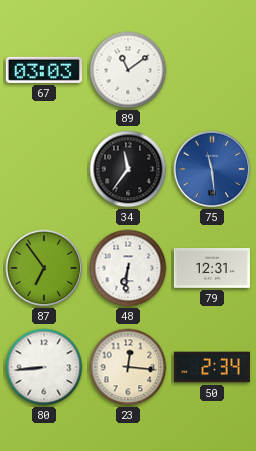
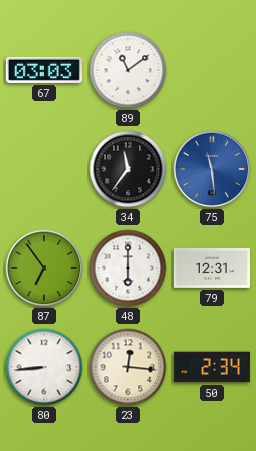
48: 6:31 -> 6:00
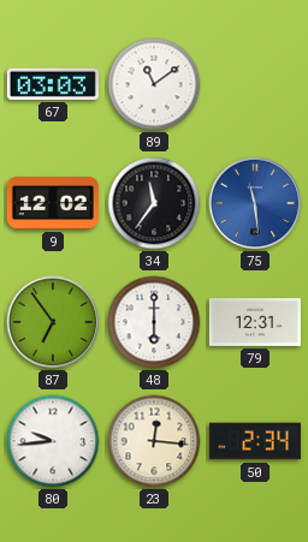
9: none -> 12:02
80: 8:44 -> 9:44
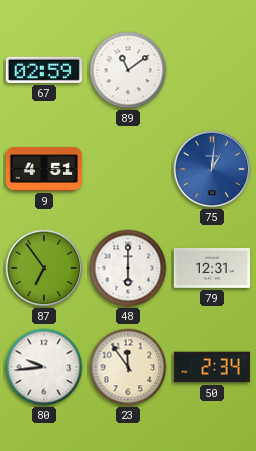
67: 03:03 -> 02:59
9: 12:02 -> 4:51
34: 11:36 -> none
75: 11:29 -> 1:01
23: 12:16 -> 11:54
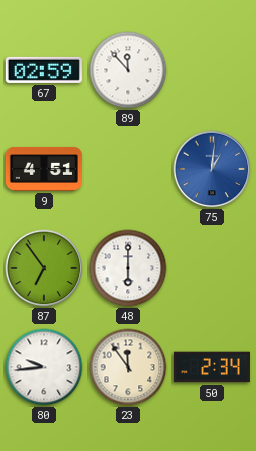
89: 11:09 -> 11:53
79: 12:31 -> none
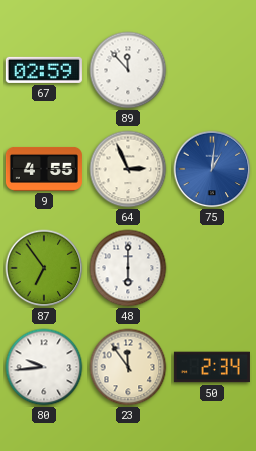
9: 4:51 -> 4:55
64: none -> 2:56
